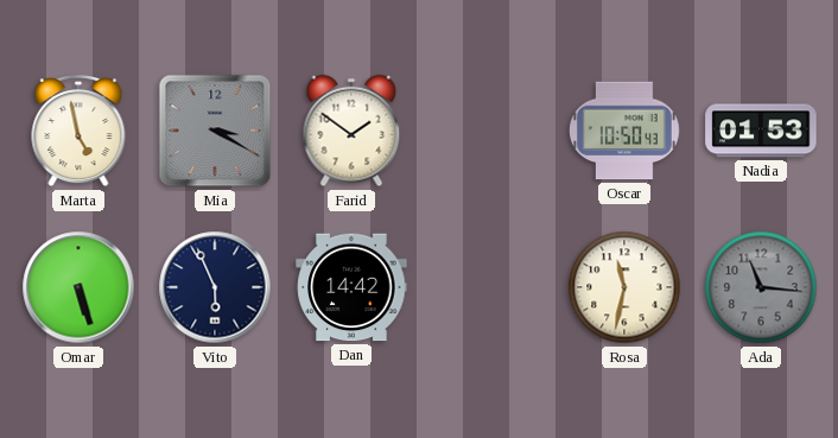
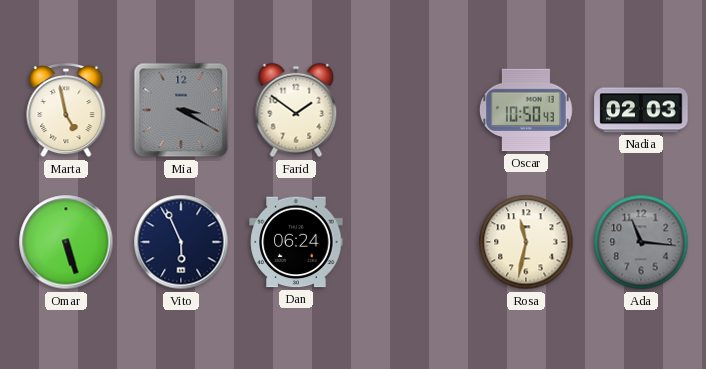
Nadia: 01:53 -> 02:03
Dan: 14:42 -> 06:24
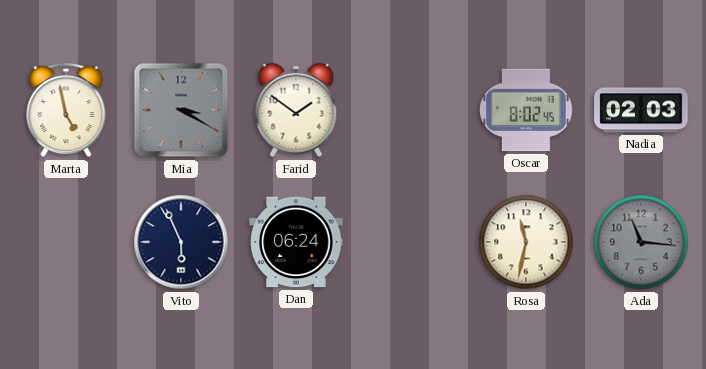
Oscar: 10:50 -> 8:02
Omar: 5:27 -> none
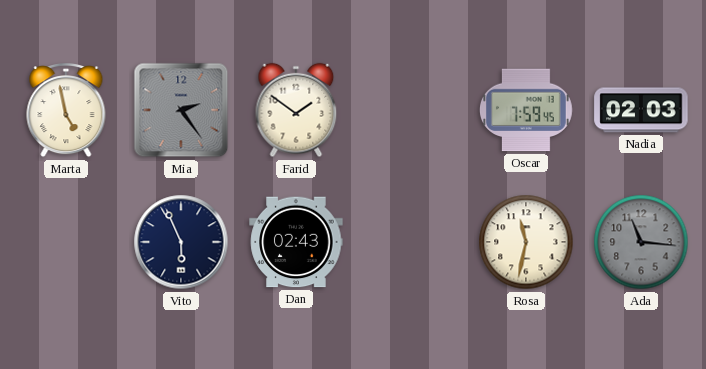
Mia: 3:20 -> 2:24
Oscar: 8:02 -> 7:59
Dan: 06:24 -> 02:43
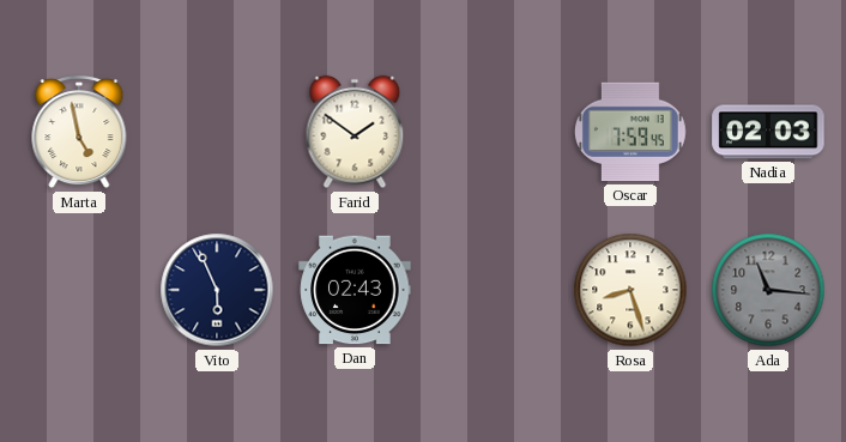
Mia: 2:24 -> none
Rosa: 11:32 -> 8:27
